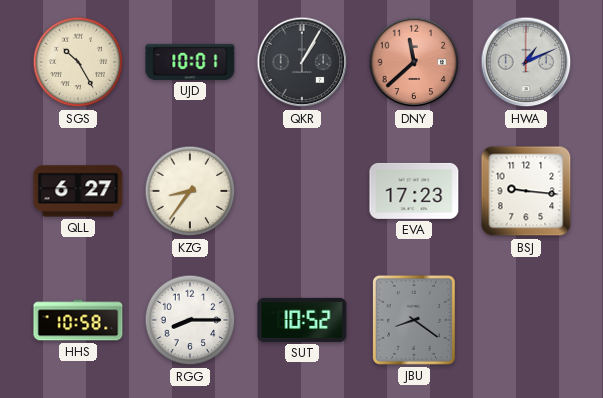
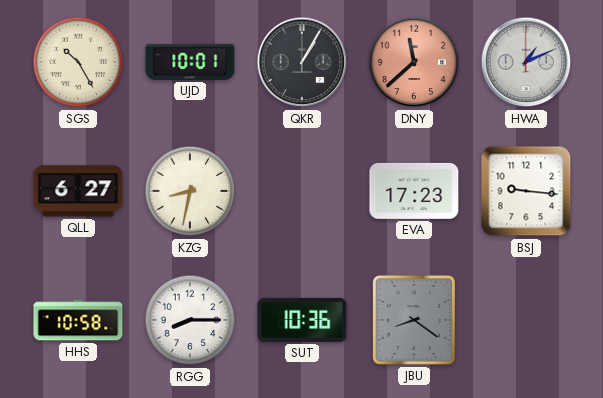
KZG: 8:36 -> 8:32
SUT: 10:52 -> 10:36
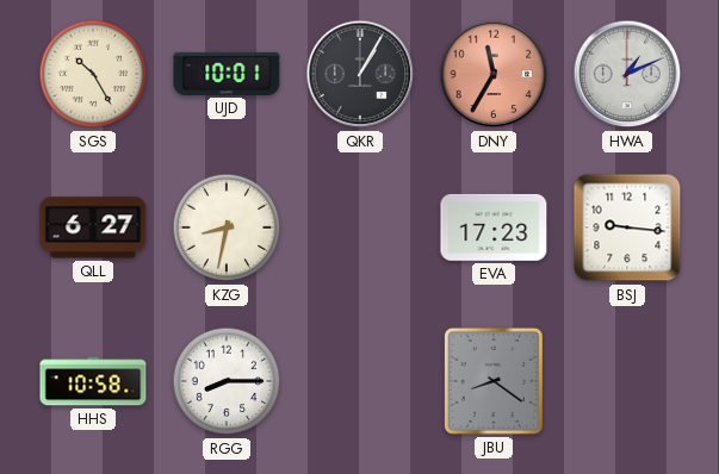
DNY: 11:38 -> 11:35
SUT: 10:36 -> none
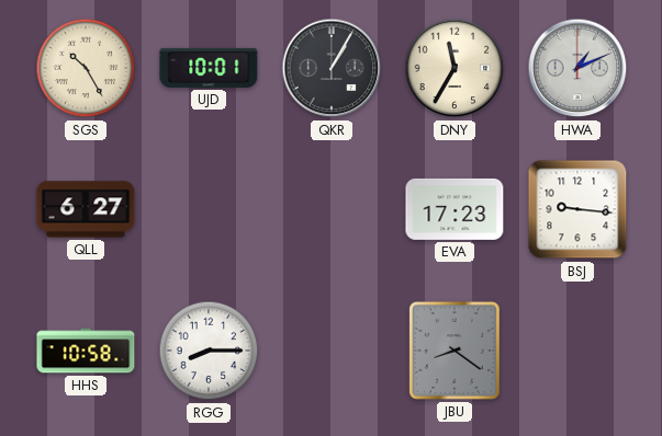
DNY dial: salmon -> cream
KZG: 8:32 -> none
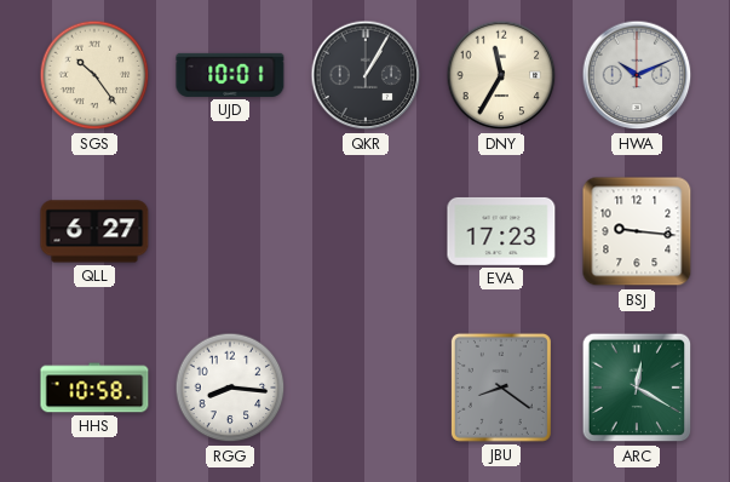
SGS: 10:25 -> 10:24
HWA: 1:11 -> 10:11
RGG: 8:15 -> 8:16
ARC: none -> 12:20
